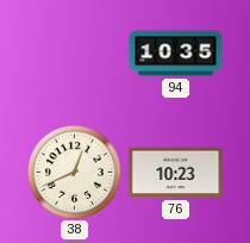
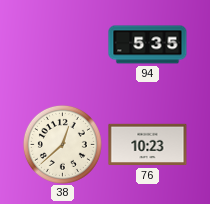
94: 10:35 -> 5:35
38: 12:41 -> 12:38
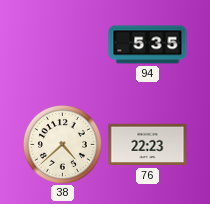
38: 12:38 -> 4:38
76: 10:23 -> 22:23
